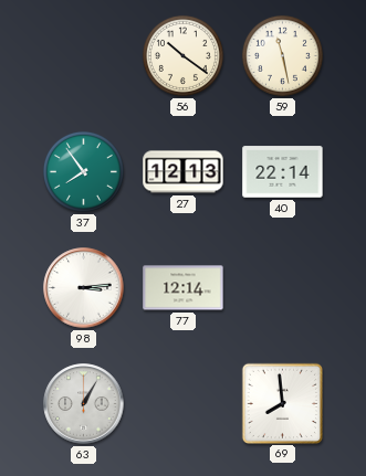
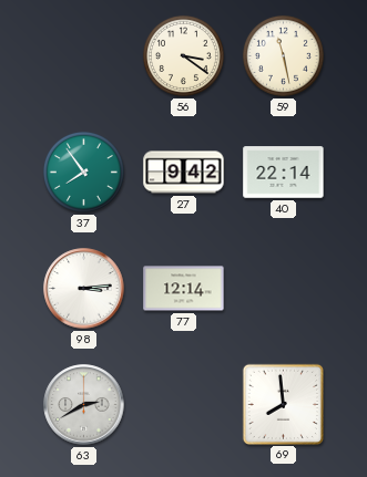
56: 10:21 -> 3:21
27: 12:13 -> 9:42
63: 1:05 -> 2:40
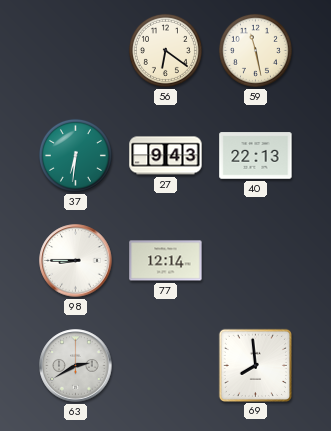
56: 3:21 -> 6:21
37: 7:54 -> 6:31
27: 9:42 -> 9:43
40: 22:14 -> 22:13
98: 3:14 -> 8:45
